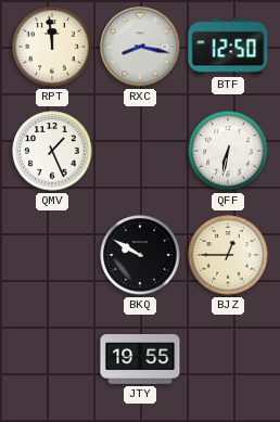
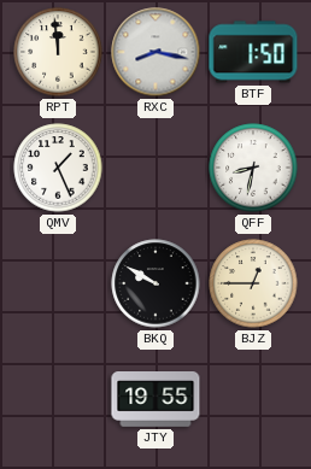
BTF: 12:50 -> 1:50
QFF: 6:32 -> 8:32
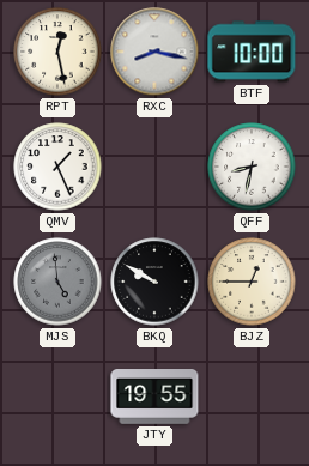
RPT: 11:59 -> 12:28
BTF: 1:50 -> 10:00
MJS: none -> 4:59
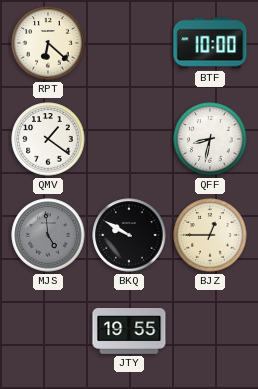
RPT: 12:28 -> 6:22
RXC: 8:17 -> none
QMV: 1:26 -> 1:21
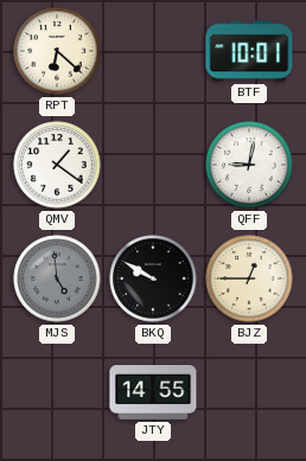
BTF: 10:00 -> 10:01
QFF: 8:32 -> 9:02
JTY: 19:55 -> 14:55
